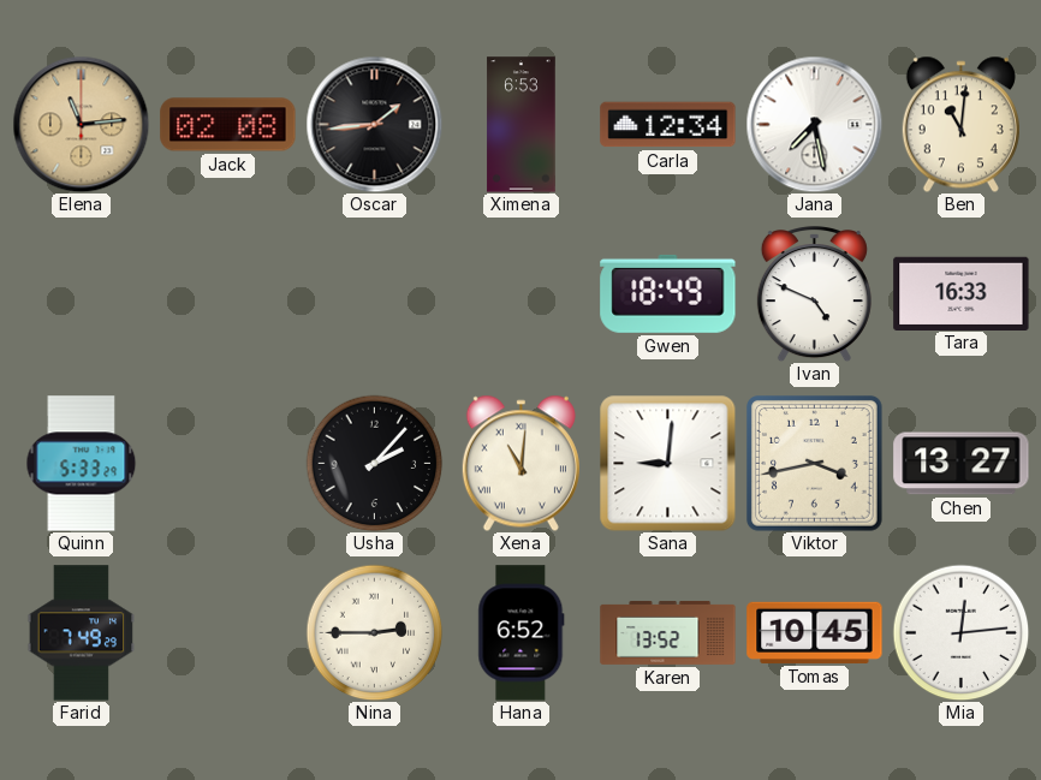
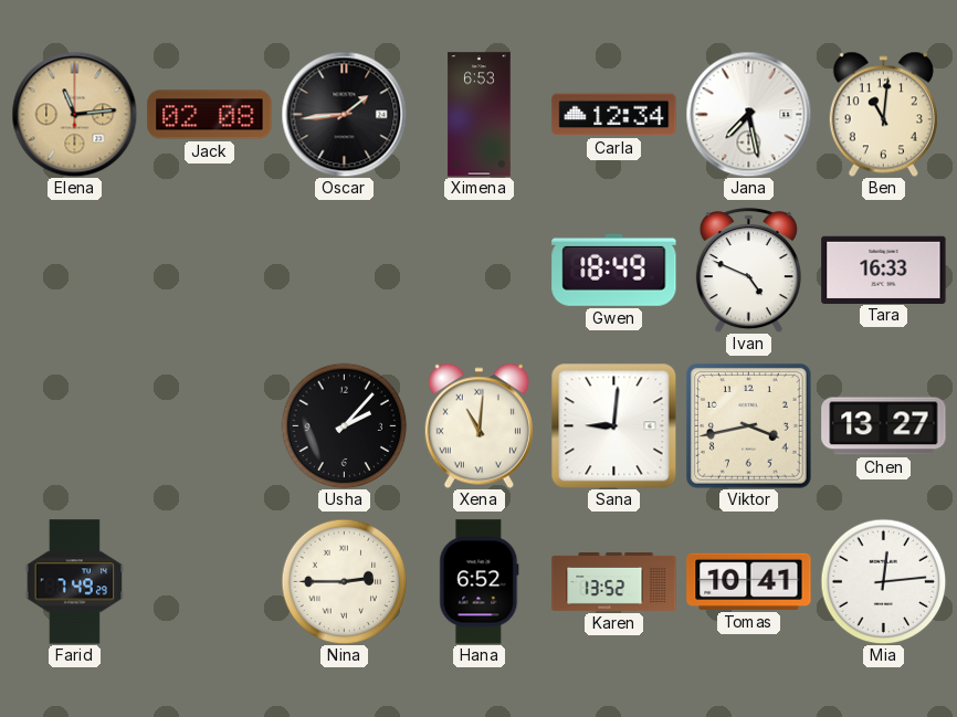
Quinn: 5:33 -> none
Tomas: 10:45 -> 10:41
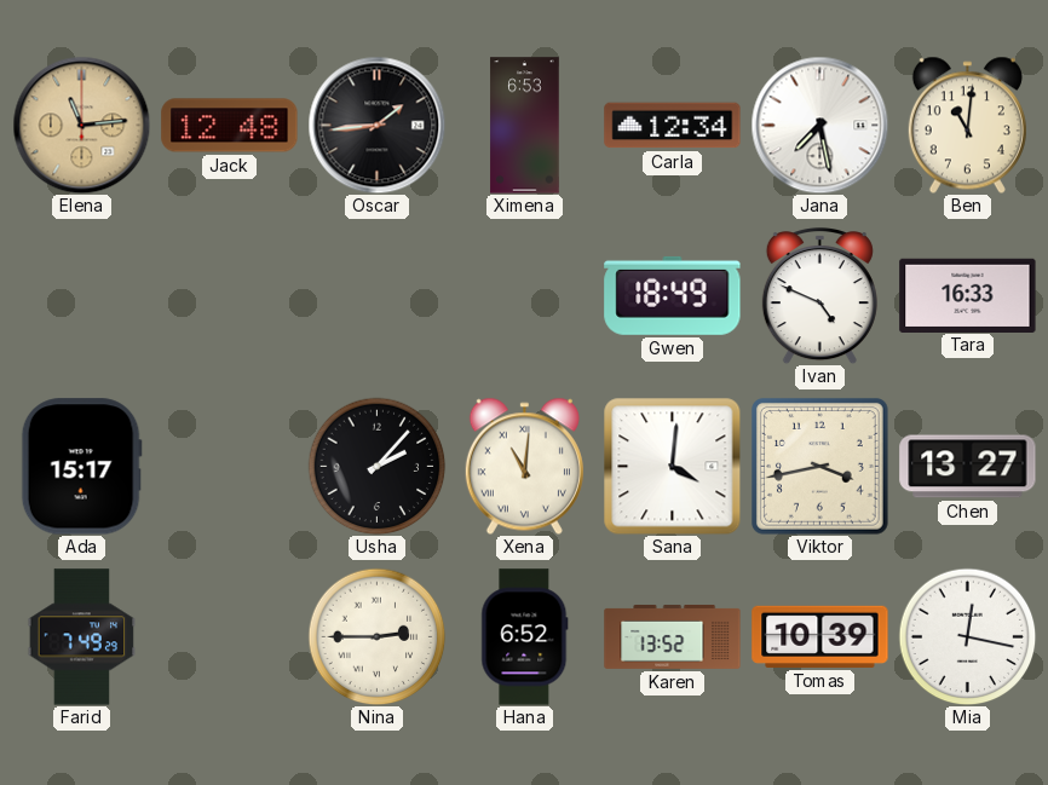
Jack: 02:08 -> 12:48
Ada: none -> 15:17
Sana: 9:01 -> 4:01
Tomas: 10:41 -> 10:39
Mia: 12:14 -> 12:17
